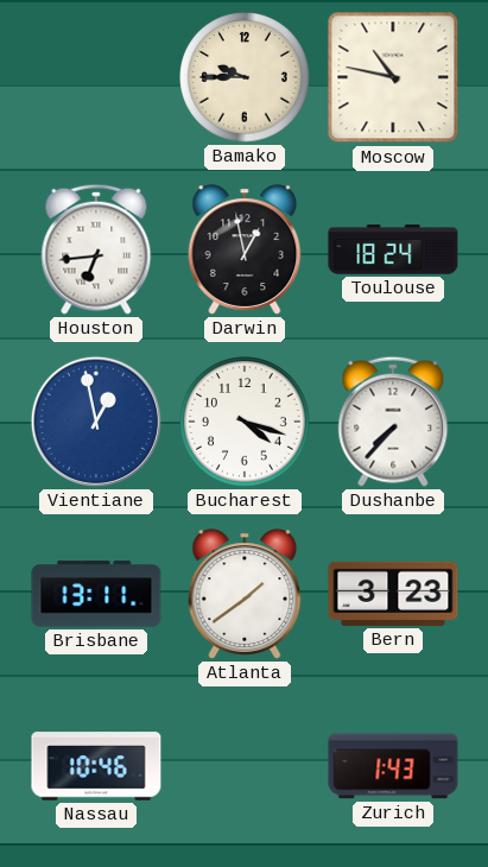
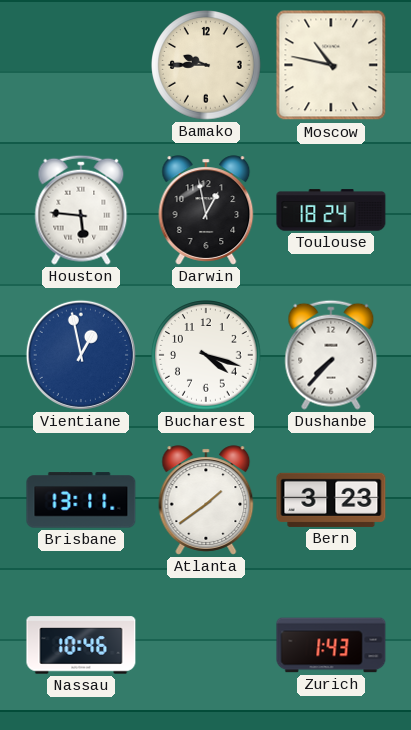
Houston: 6:44 -> 5:46
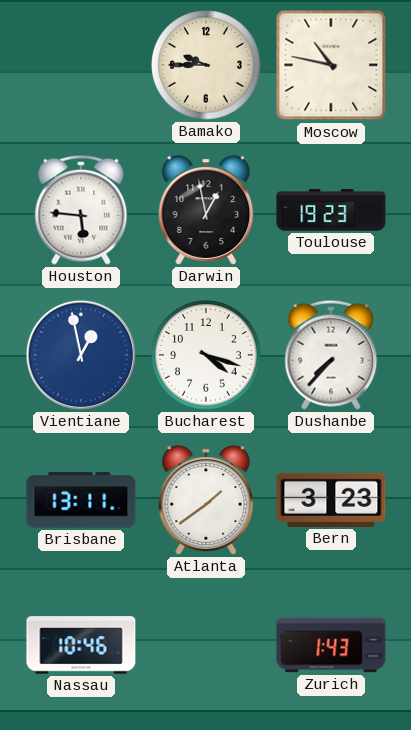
Toulouse: 18:24 -> 19:23
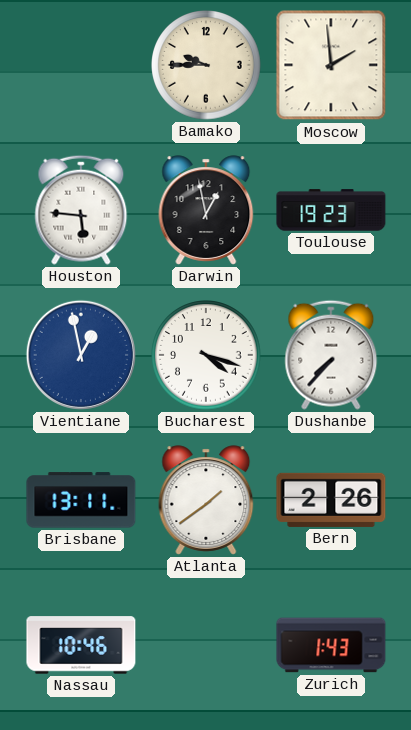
Moscow: 10:47 -> 1:59
Bern: 3:23 -> 2:26
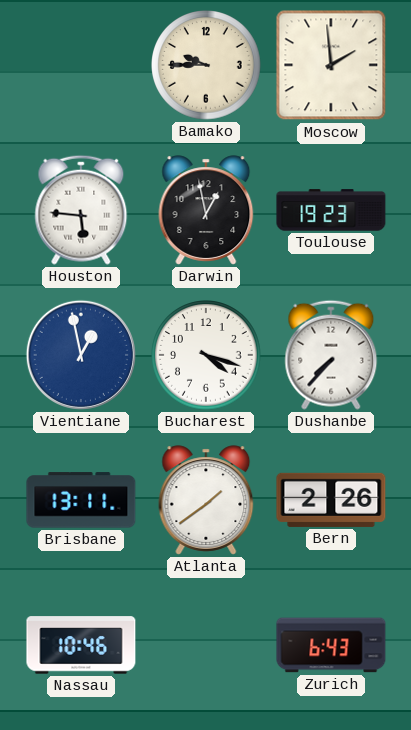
Zurich: 1:43 -> 6:43
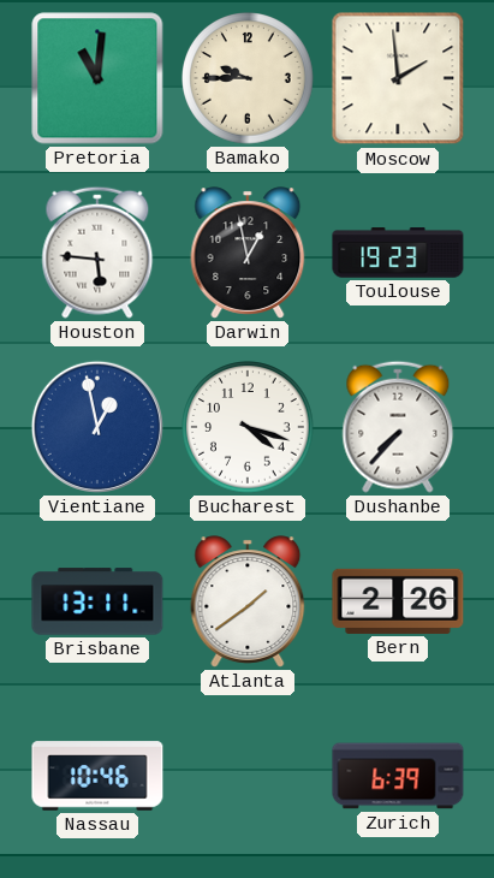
Pretoria: none -> 11:01
Zurich: 6:43 -> 6:39
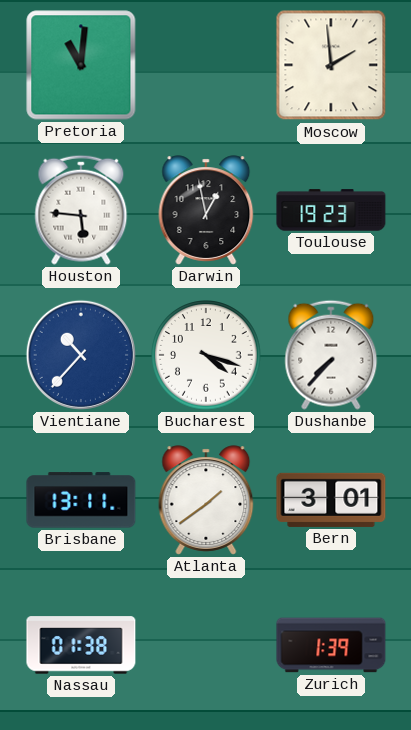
Bamako: 9:45 -> none
Vientiane: 12:58 -> 10:37
Bern: 2:26 -> 3:01
Nassau: 10:46 -> 01:38
Zurich: 6:39 -> 1:39
